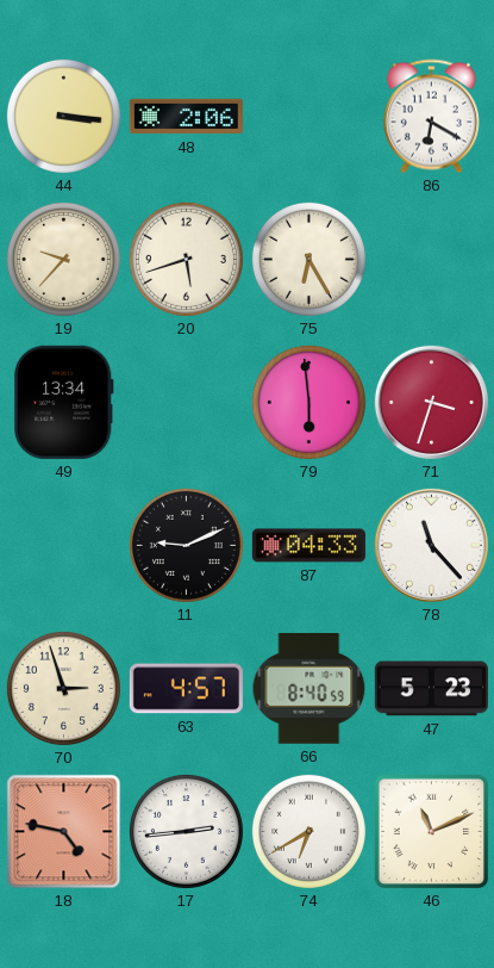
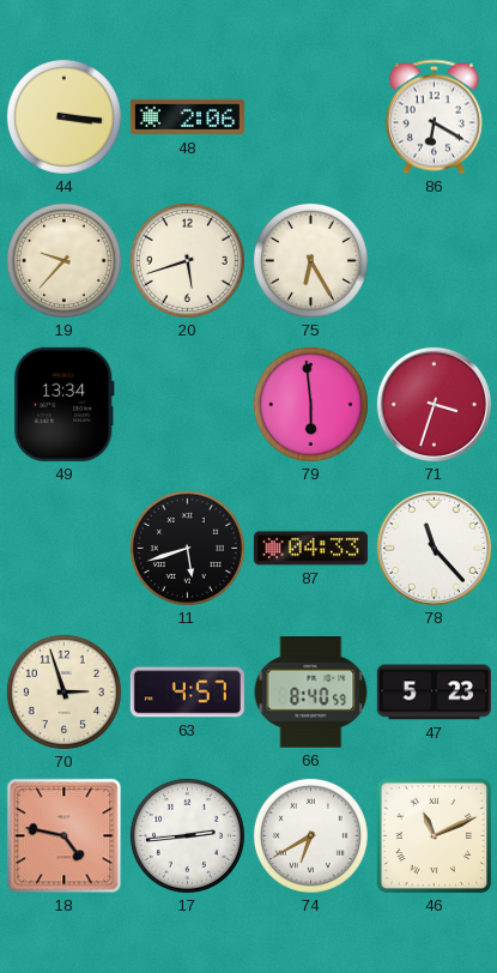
11: 9:11 -> 5:42
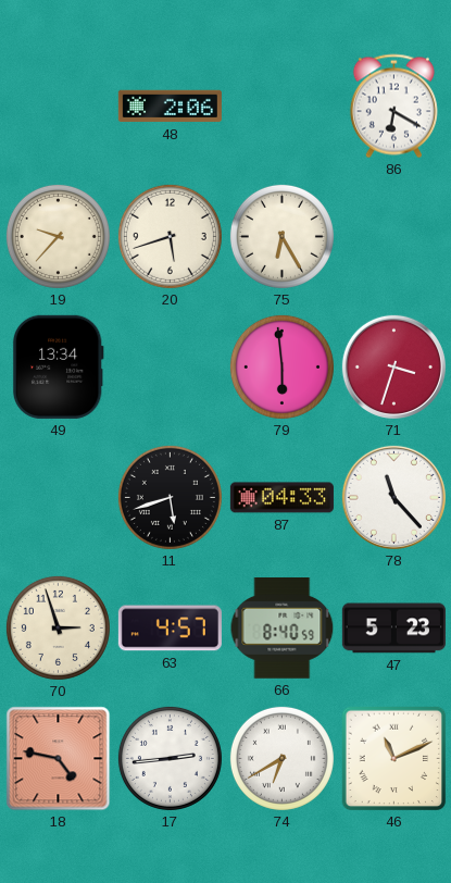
44: 3:16 -> none
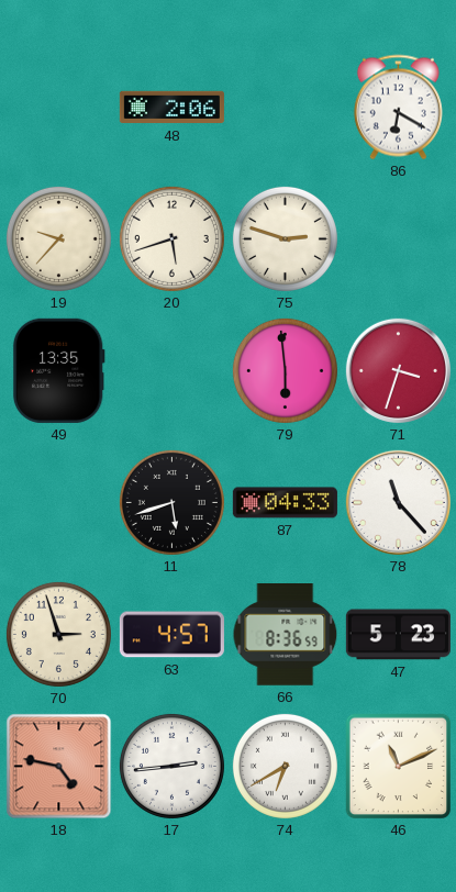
75: 6:25 -> 2:48
49: 13:34 -> 13:35
66: 8:40 -> 8:36
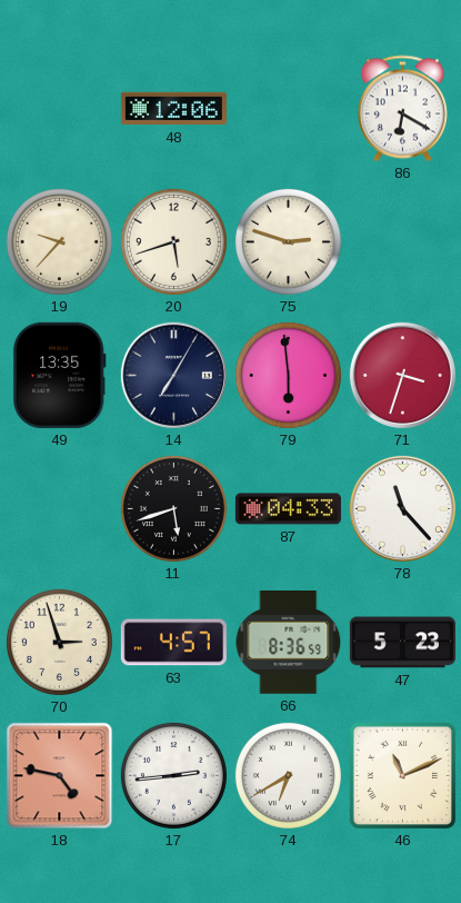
48: 2:06 -> 12:06
14: none -> 7:05
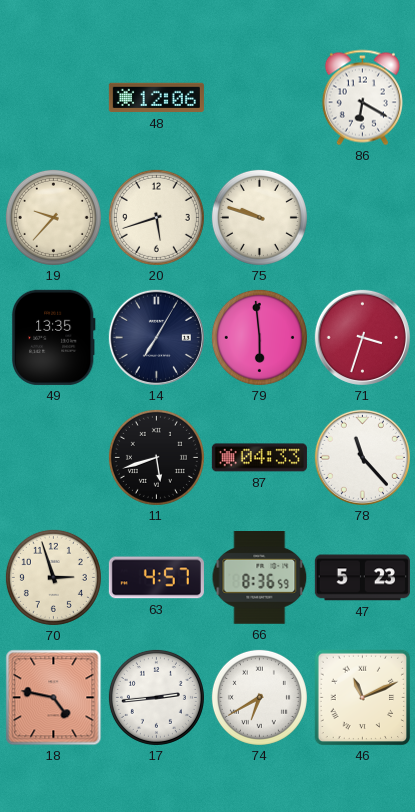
75: 2:48 -> 9:48
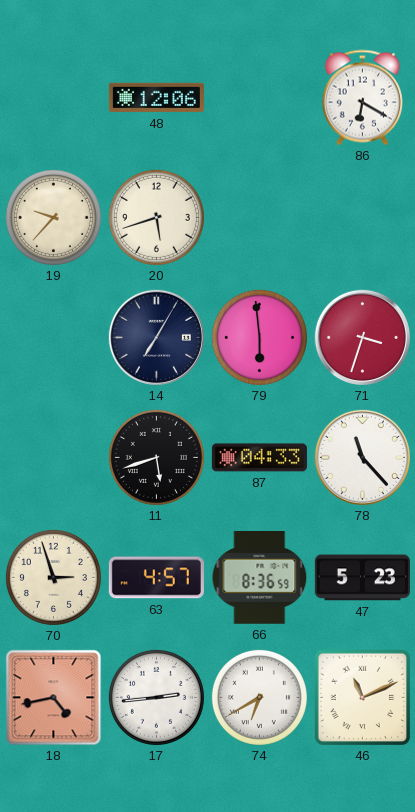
75: 9:48 -> none
49: 13:35 -> none
18: 4:47 -> 4:43
